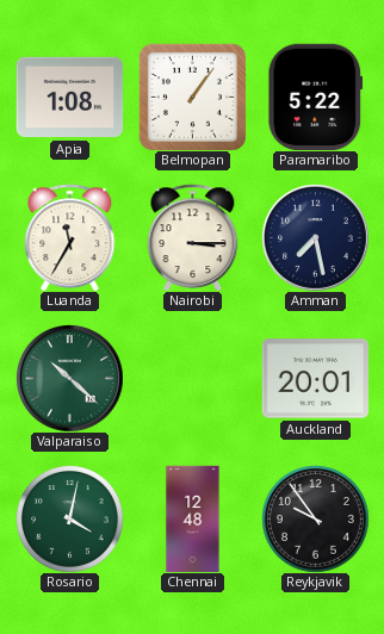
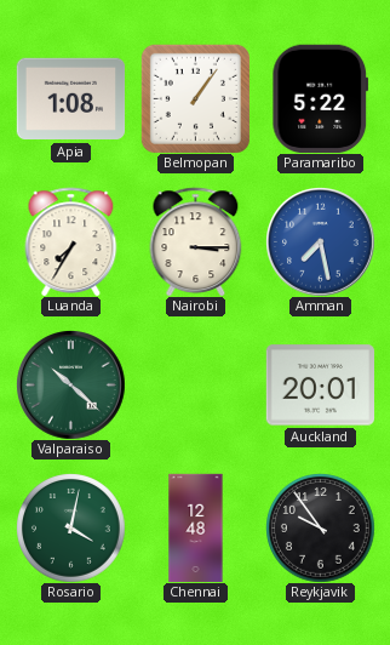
Luanda: 11:35 -> 7:35
Amman dial: navy -> blue
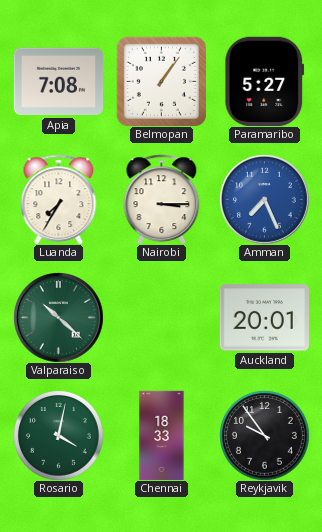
Apia: 1:08 -> 7:08
Paramaribo: 5:22 -> 5:27
Amman: 7:28 -> 7:26
Chennai: 12:48 -> 18:33
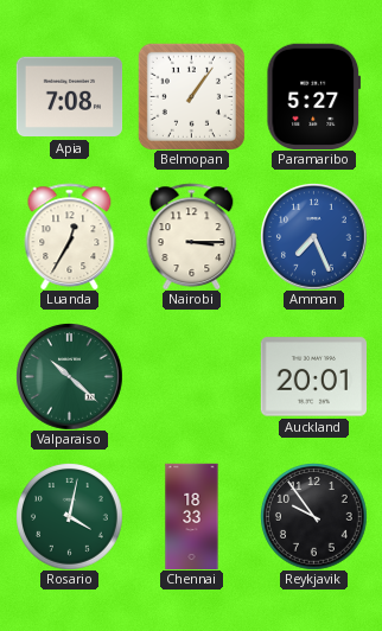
Luanda: 7:35 -> 12:35
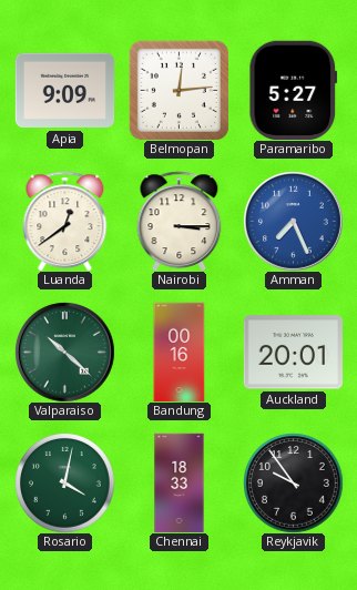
Apia: 7:08 -> 9:09
Belmopan: 1:06 -> 12:14
Luanda: 12:35 -> 12:39
Bandung: none -> 00:16
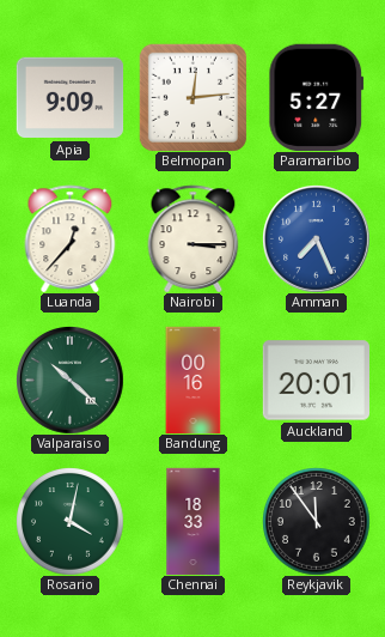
Luanda: 12:39 -> 12:37
Reykjavik: 9:54 -> 11:54
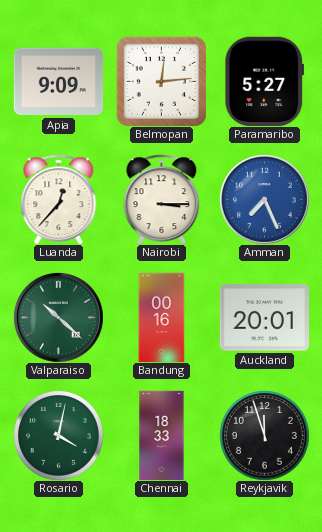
Reykjavik: 11:54 -> 11:57
